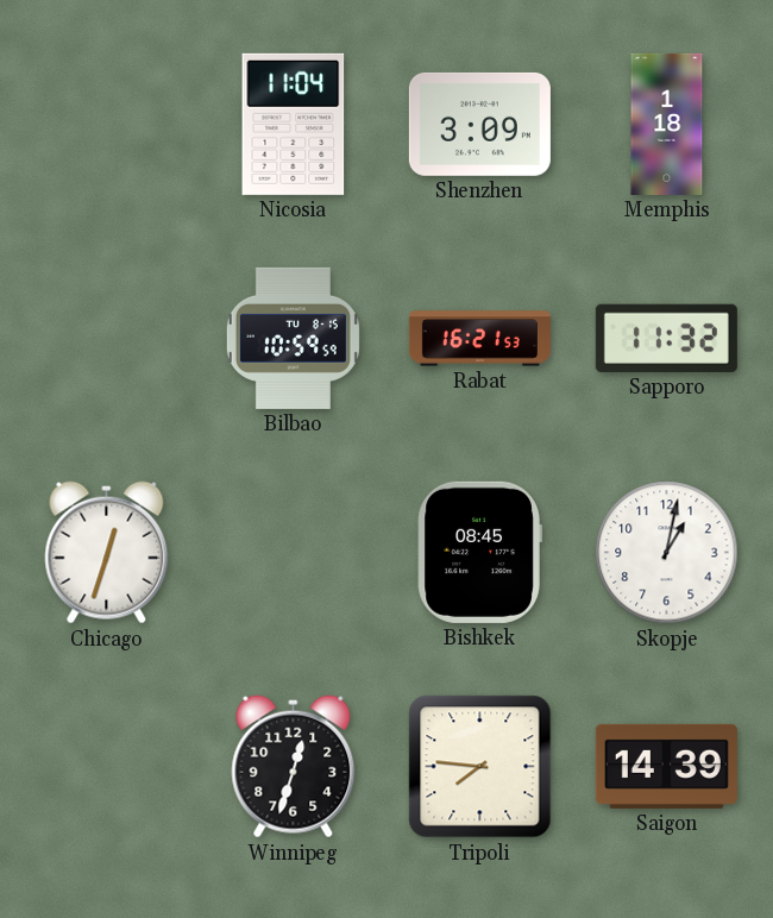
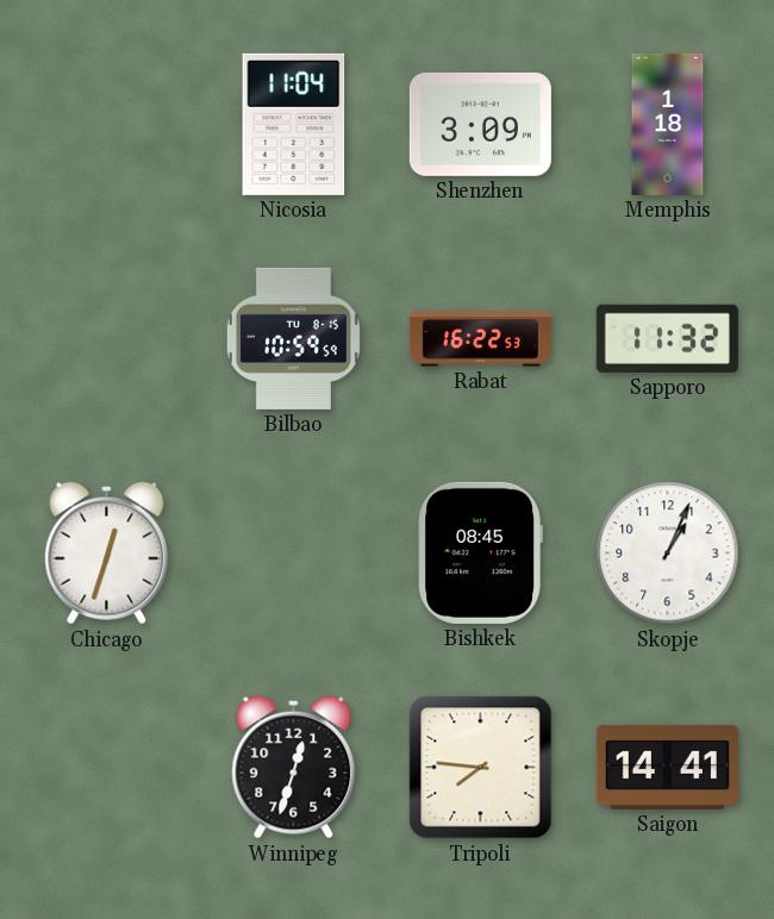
Rabat: 16:21 -> 16:22
Skopje: 1:02 -> 1:04
Saigon: 14:39 -> 14:41
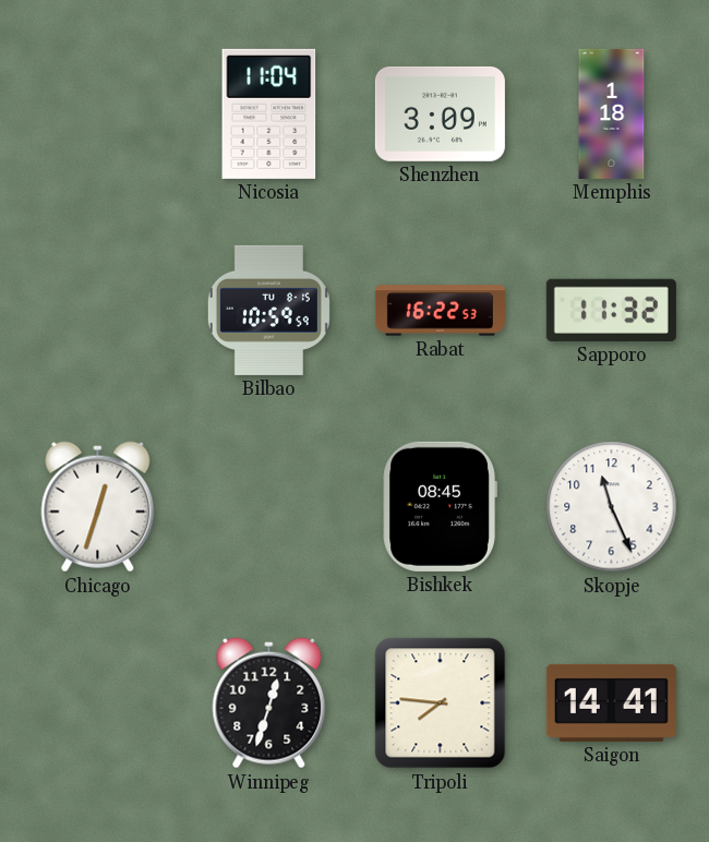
Skopje: 1:04 -> 11:26
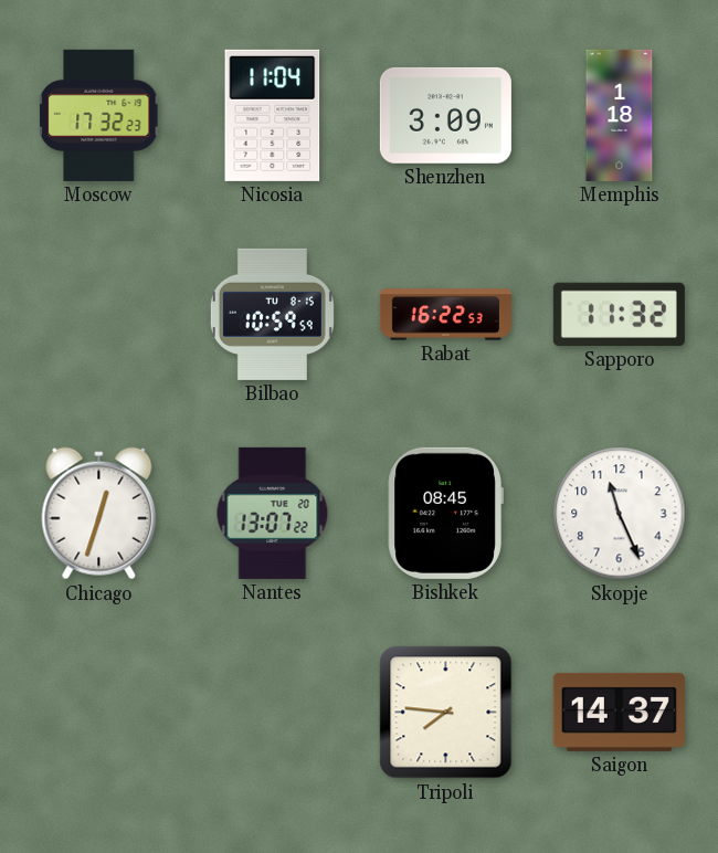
Moscow: none -> 17:32
Nantes: none -> 13:07
Winnipeg: 12:33 -> none
Saigon: 14:41 -> 14:37
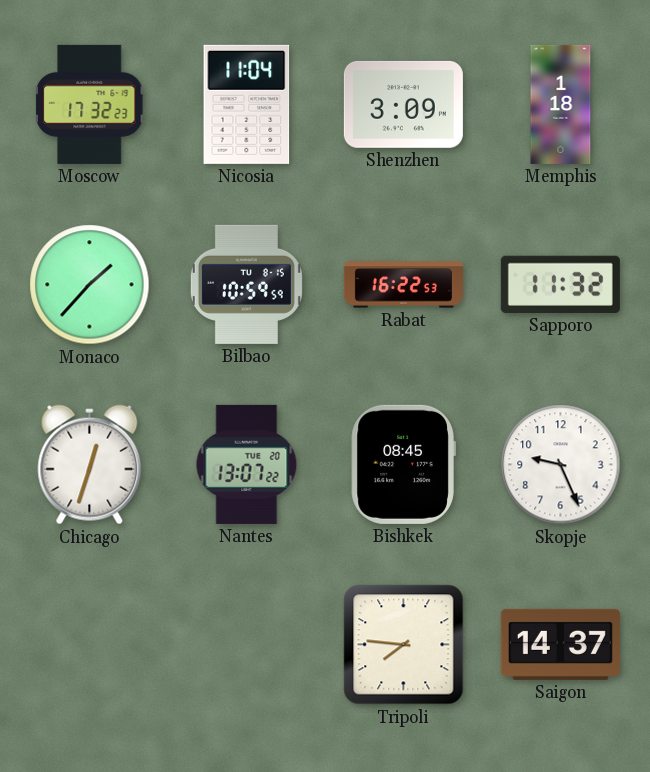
Monaco: none -> 1:37
Skopje: 11:26 -> 9:26
